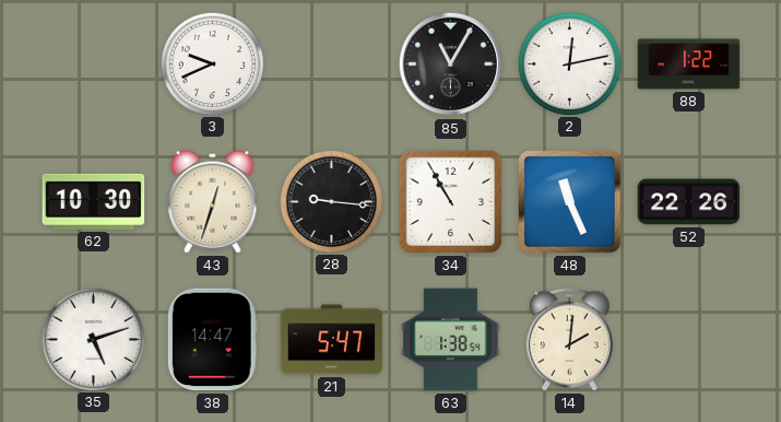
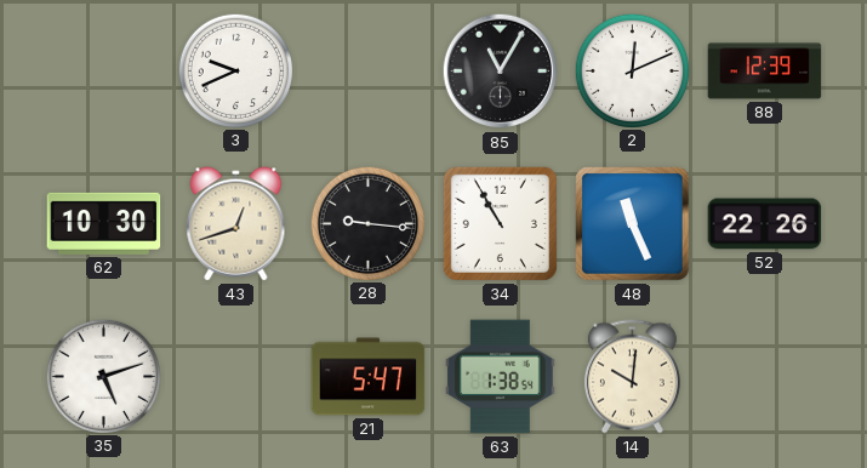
2: 12:13 -> 12:11
88: 1:22 -> 12:39
43: 12:33 -> 12:42
38: 14:47 -> none
14: 2:01 -> 10:01
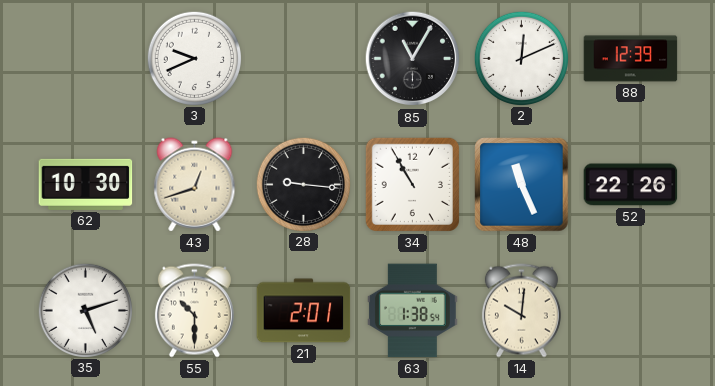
55: none -> 10:30
21: 5:47 -> 2:01
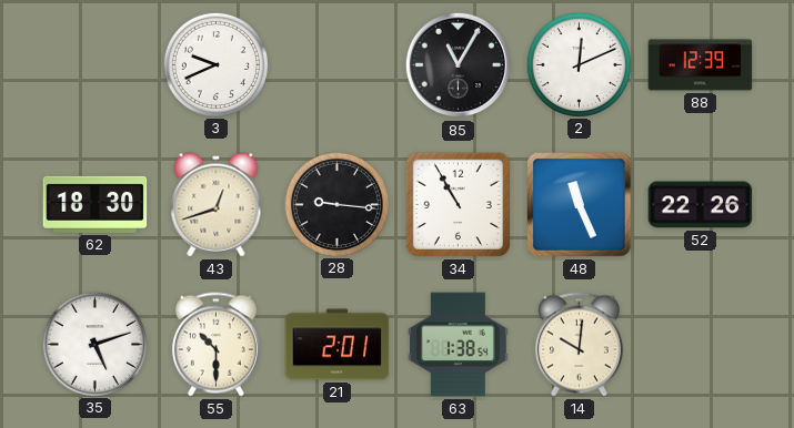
62: 10:30 -> 18:30
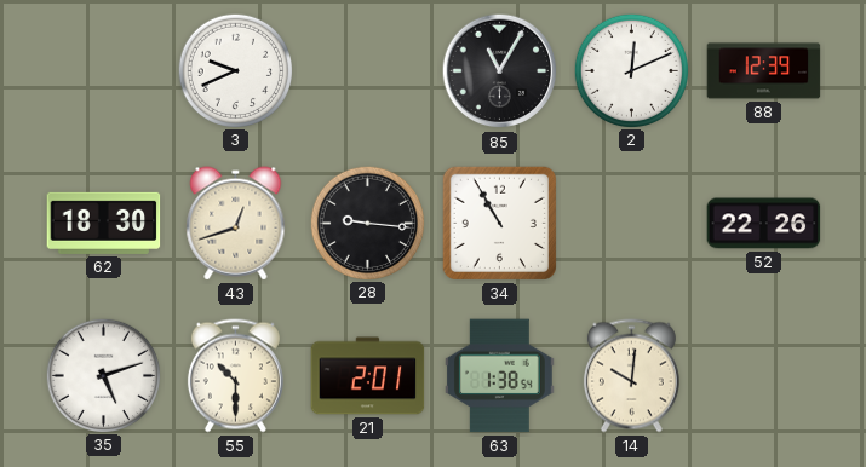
48: 11:26 -> none
